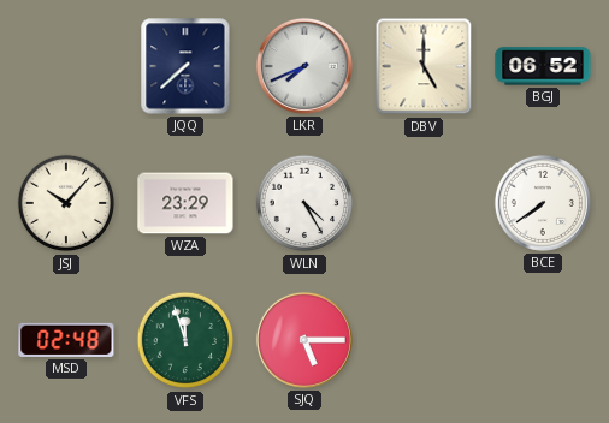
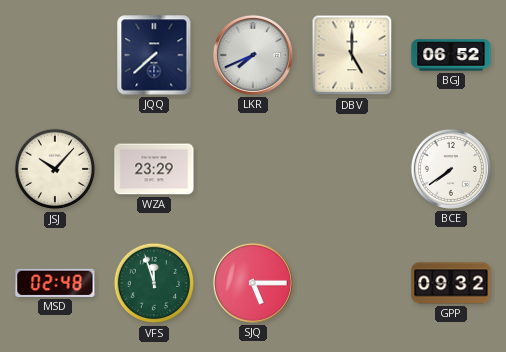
WLN: 4:25 -> none
GPP: none -> 09:32
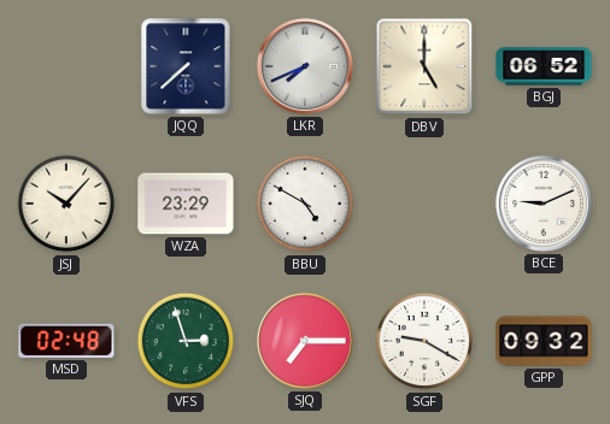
BBU: none -> 4:50
BCE: 7:39 -> 9:11
VFS: 11:57 -> 2:57
SJQ: 5:15 -> 7:15
SGF: none -> 9:20
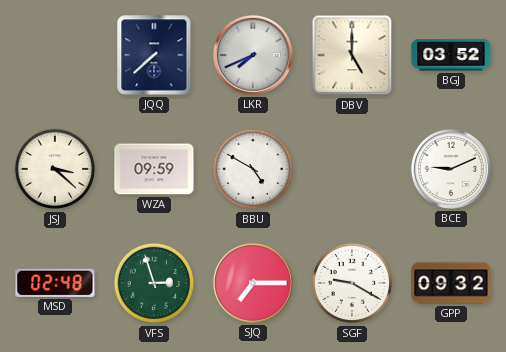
BGJ: 06:52 -> 03:52
JSJ: 10:07 -> 3:22
WZA: 23:29 -> 09:59
